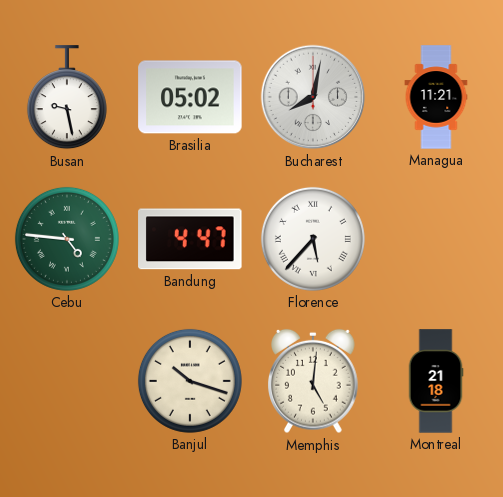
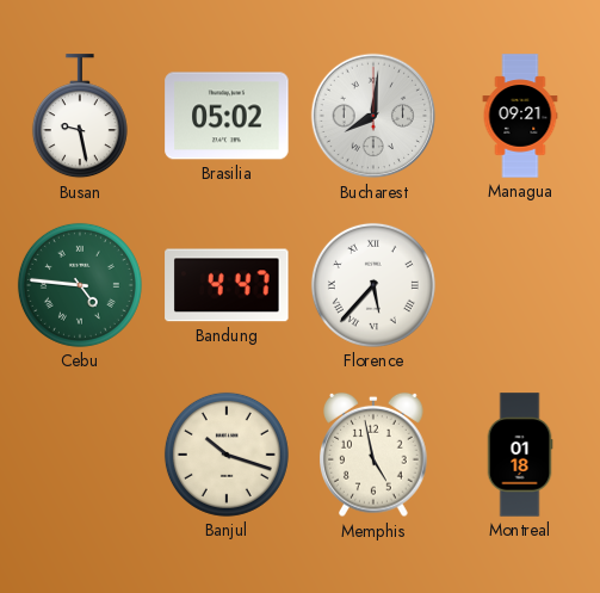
Bucharest: 8:02 -> 8:01
Managua: 11:21 -> 09:21
Memphis: 5:01 -> 4:58
Montreal: 21:18 -> 01:18
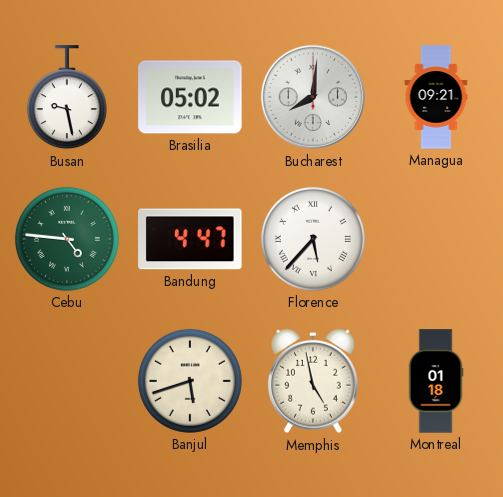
Banjul: 10:18 -> 5:42
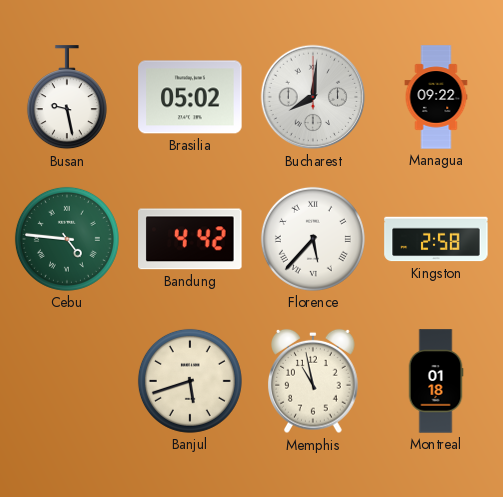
Managua: 09:21 -> 09:22
Bandung: 4:47 -> 4:42
Kingston: none -> 2:58
Memphis: 4:58 -> 10:58
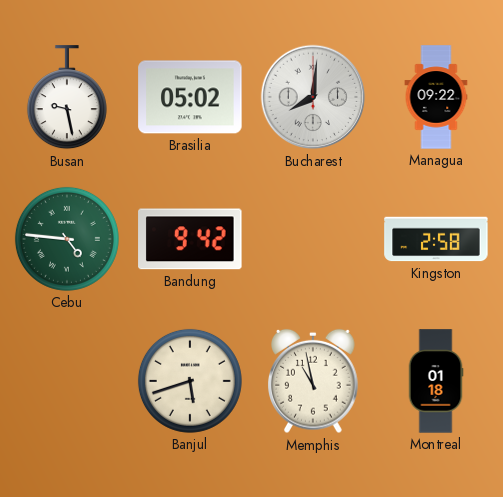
Bandung: 4:42 -> 9:42
Florence: 5:37 -> none
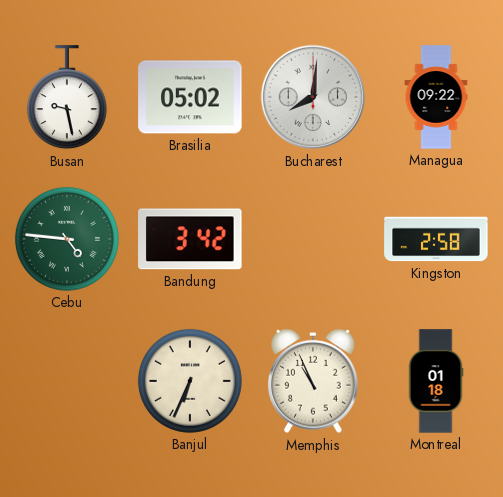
Bandung: 9:42 -> 3:42
Banjul: 5:42 -> 6:34
Memphis: 10:58 -> 10:56
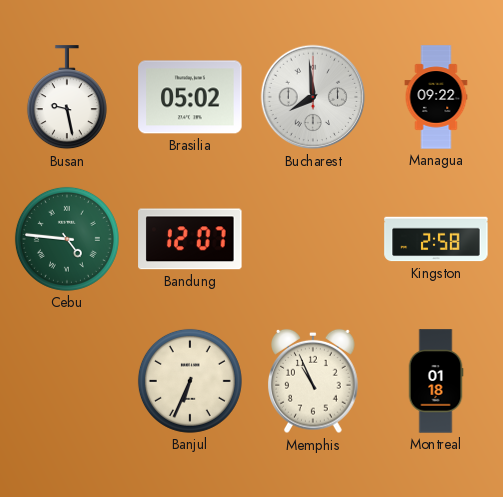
Bucharest: 8:01 -> 7:59
Bandung: 3:42 -> 12:07
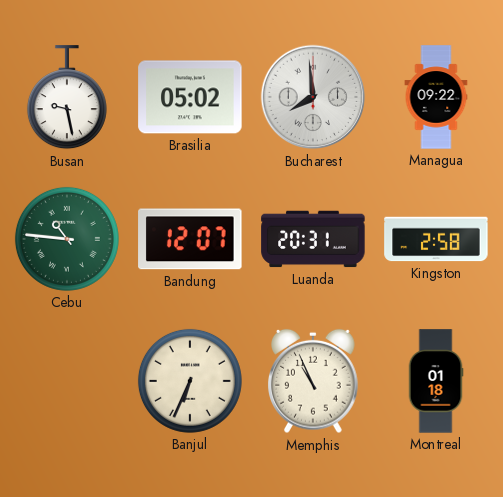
Cebu: 4:46 -> 10:46
Luanda: none -> 20:31
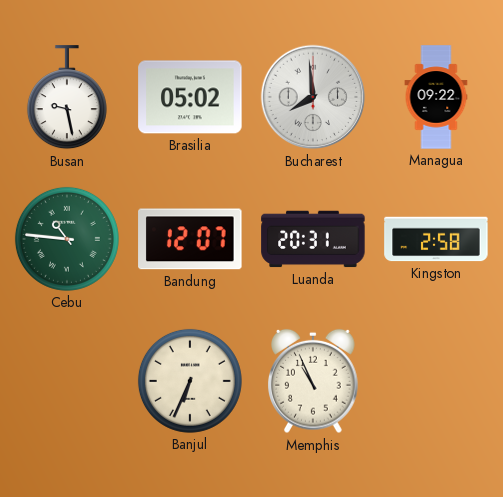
Montreal: 01:18 -> none
